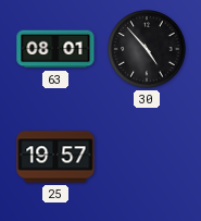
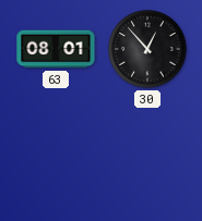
30: 4:53 -> 12:53
25: 19:57 -> none
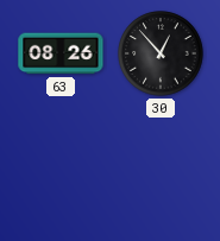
63: 08:01 -> 08:26
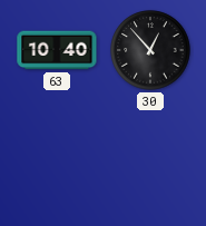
63: 08:26 -> 10:40
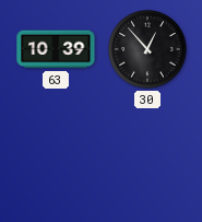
63: 10:40 -> 10:39
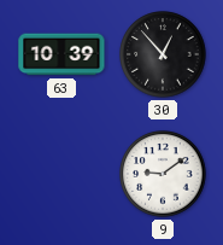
9: none -> 9:09
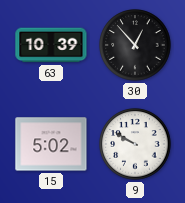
15: none -> 5:02
9: 9:09 -> 9:50
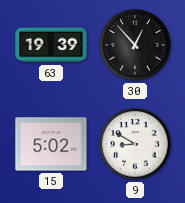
63: 10:39 -> 19:39
9: 9:50 -> 8:50
